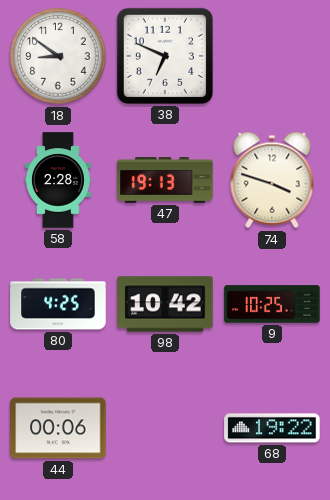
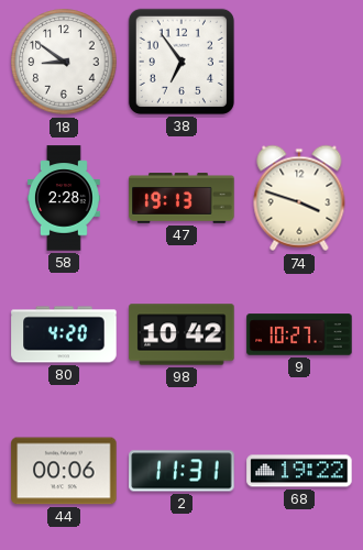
38: 6:49 -> 6:54
80: 4:25 -> 4:20
9: 10:25 -> 10:27
2: none -> 11:31
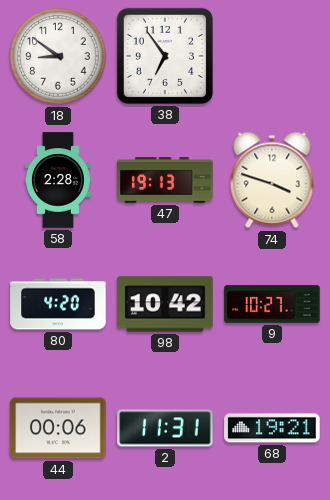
68: 19:22 -> 19:21
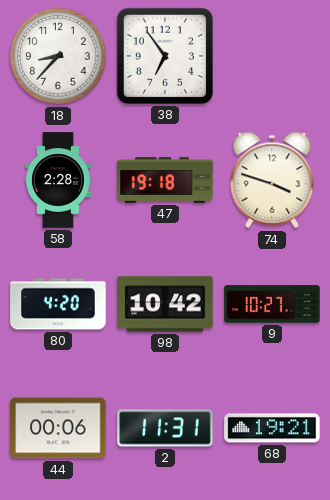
18: 8:51 -> 8:37
47: 19:13 -> 19:18
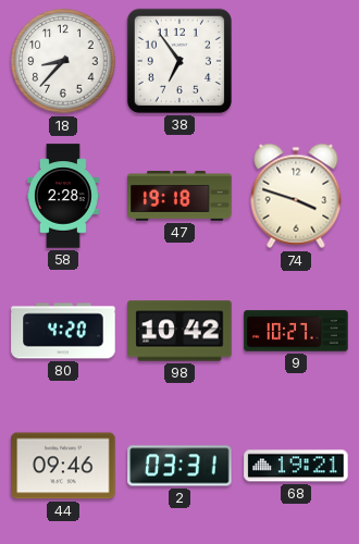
44: 00:06 -> 09:46
2: 11:31 -> 03:31
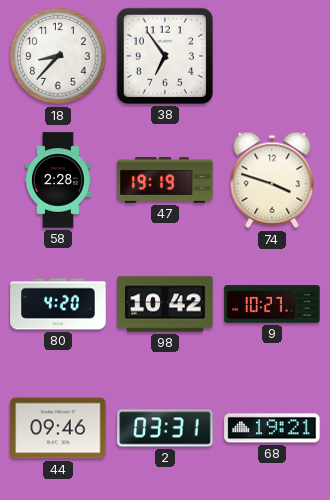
47: 19:18 -> 19:19
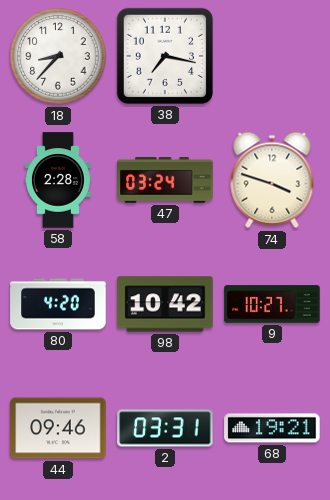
38: 6:54 -> 7:17
47: 19:19 -> 03:24
